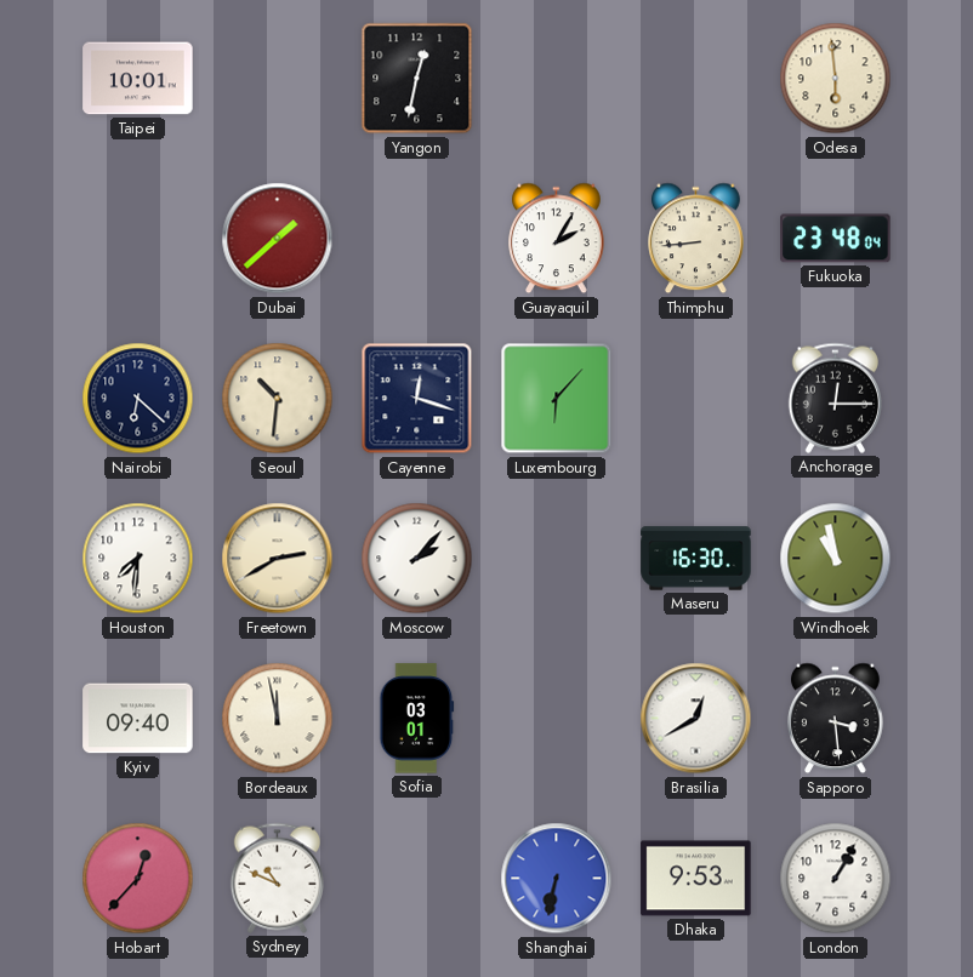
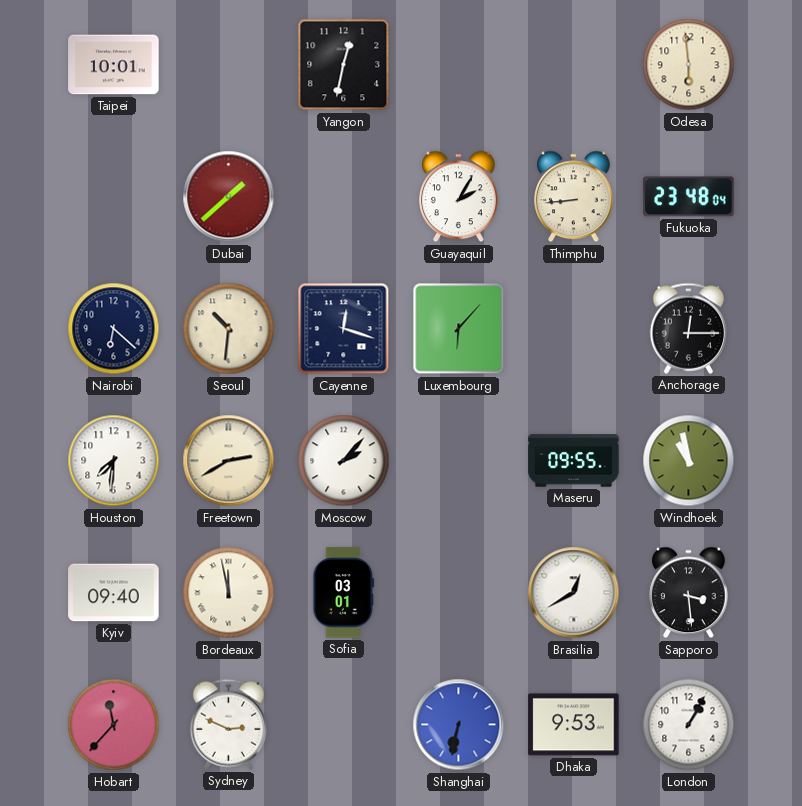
Maseru: 16:30 -> 09:55
Hobart: 12:37 -> 11:37
Sydney: 10:49 -> 2:49
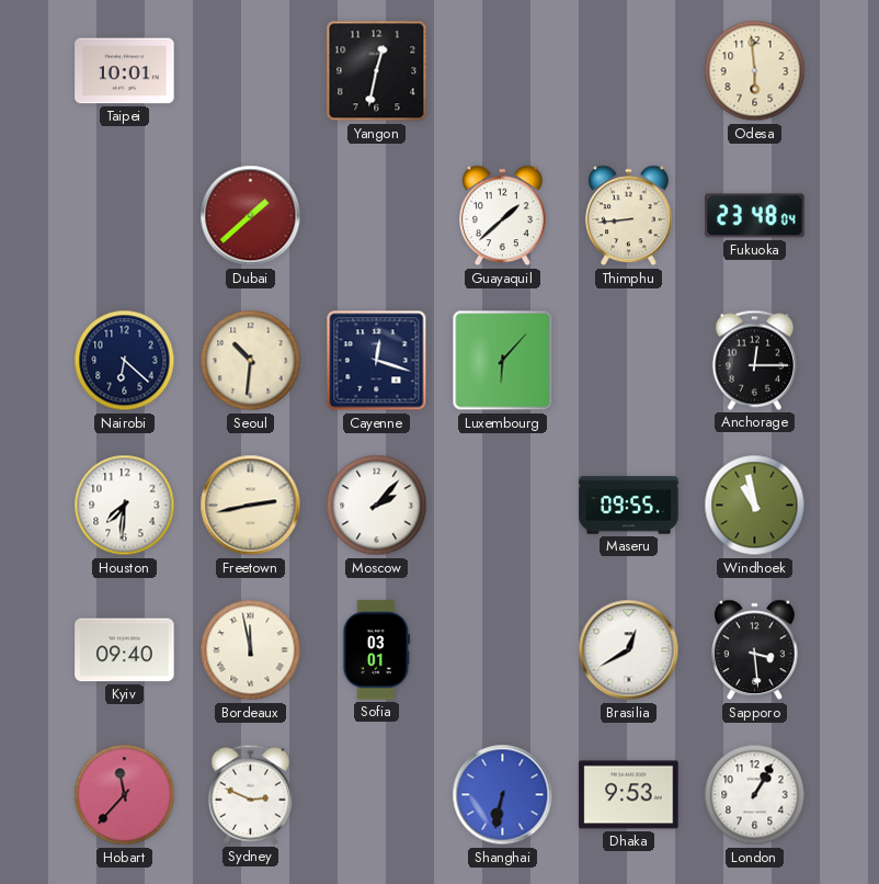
Guayaquil: 2:05 -> 1:38
Freetown: 2:40 -> 2:43
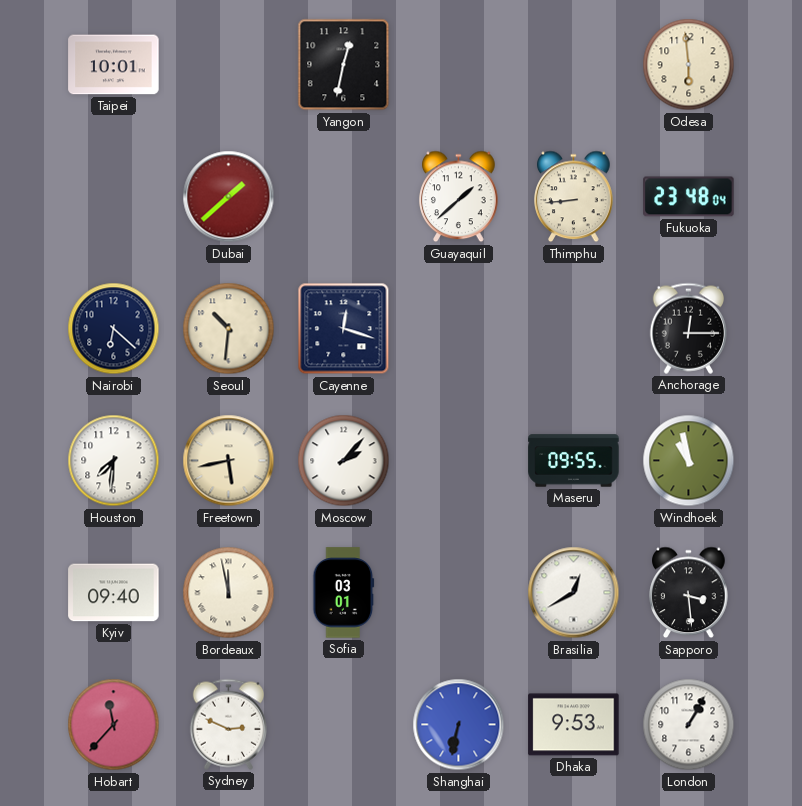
Luxembourg: 6:07 -> none
Freetown: 2:43 -> 5:43
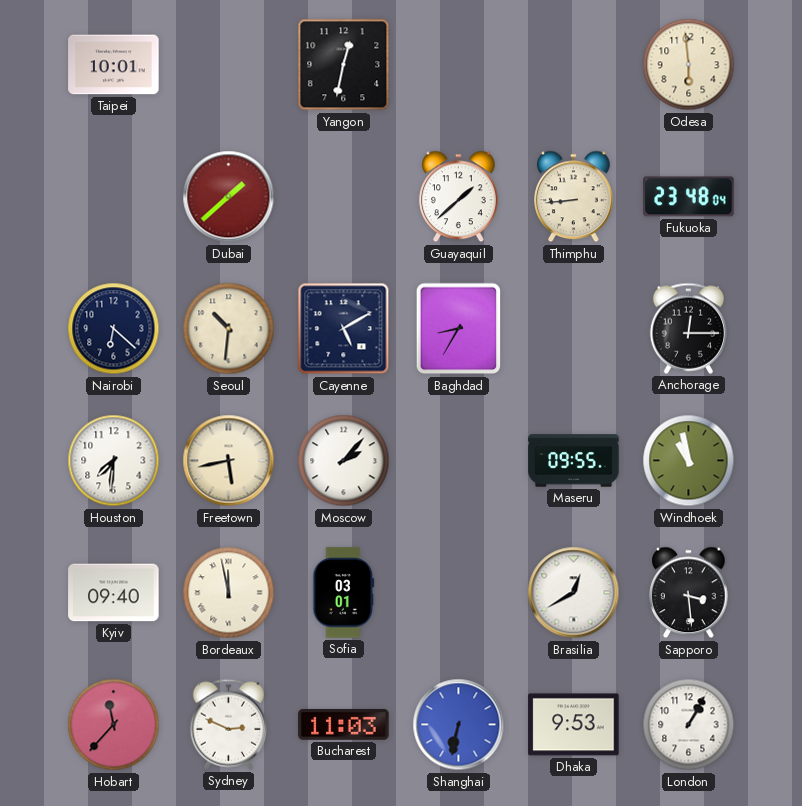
Cayenne: 12:18 -> 5:10
Baghdad: none -> 8:35
Bucharest: none -> 11:03
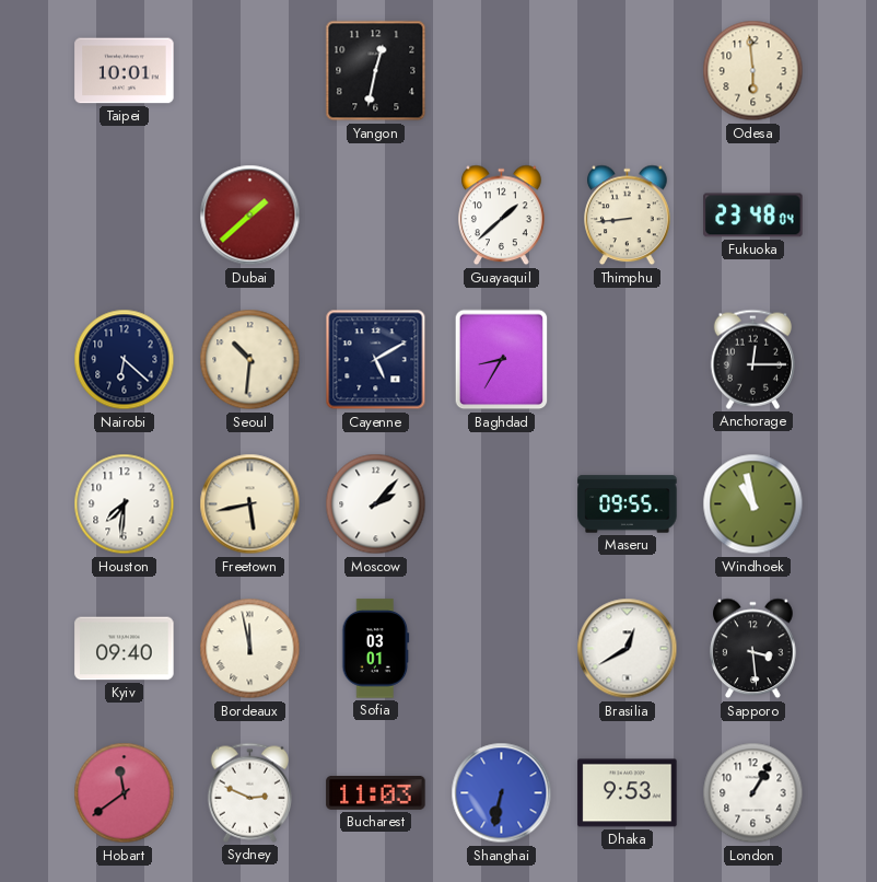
Hobart: 11:37 -> 11:39
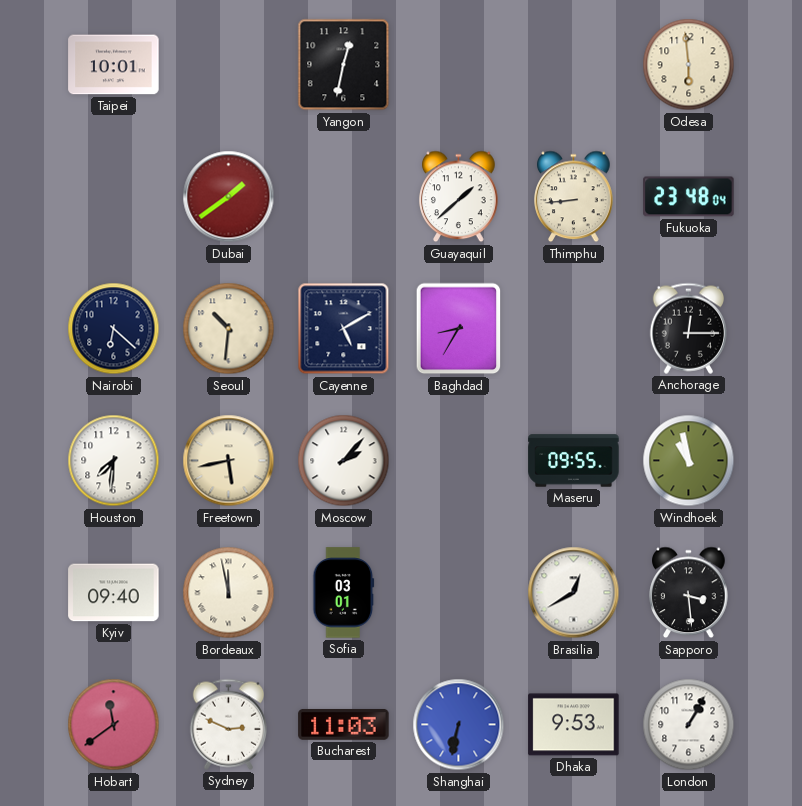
Dubai: 1:38 -> 1:39
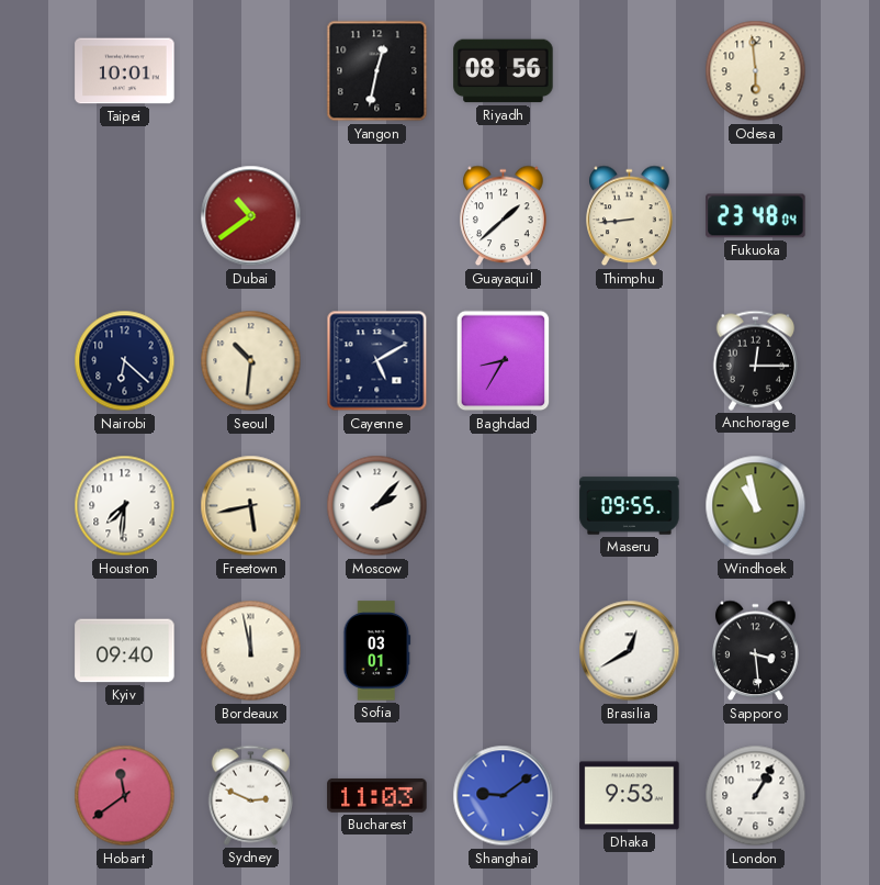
Riyadh: none -> 08:56
Dubai: 1:39 -> 10:39
Shanghai: 6:32 -> 9:09
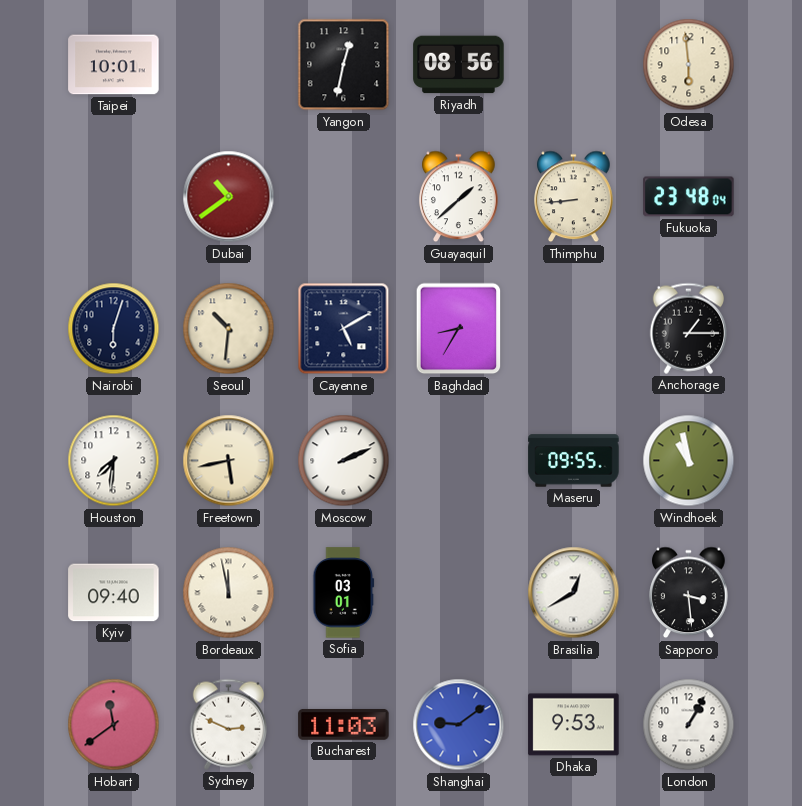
Nairobi: 6:22 -> 6:03
Anchorage: 12:15 -> 1:15
Moscow: 2:07 -> 2:11
